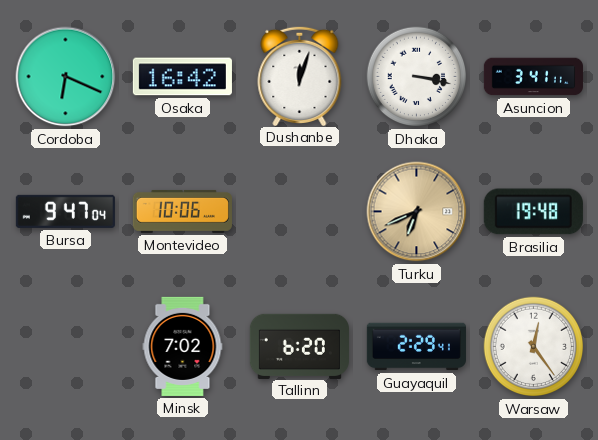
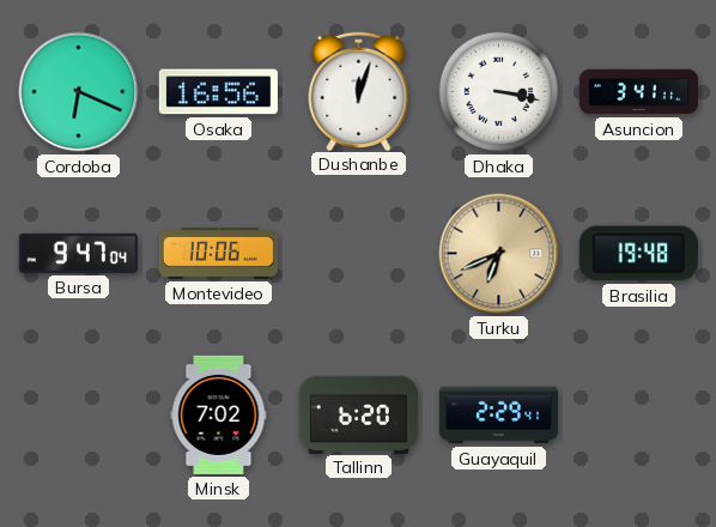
Osaka: 16:42 -> 16:56
Warsaw: 12:24 -> none
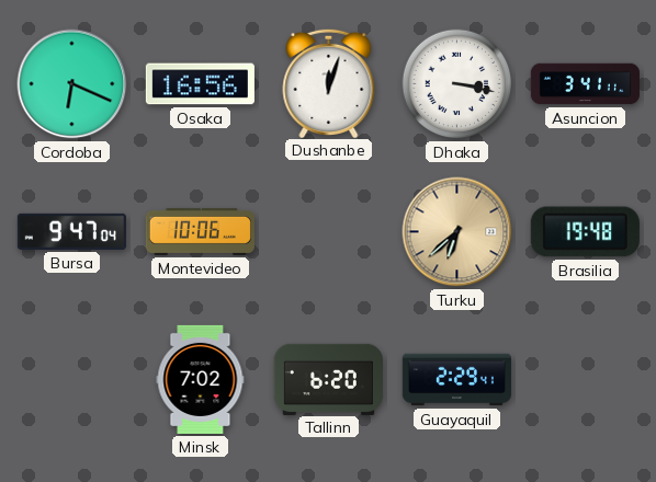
Turku: 6:41 -> 6:38
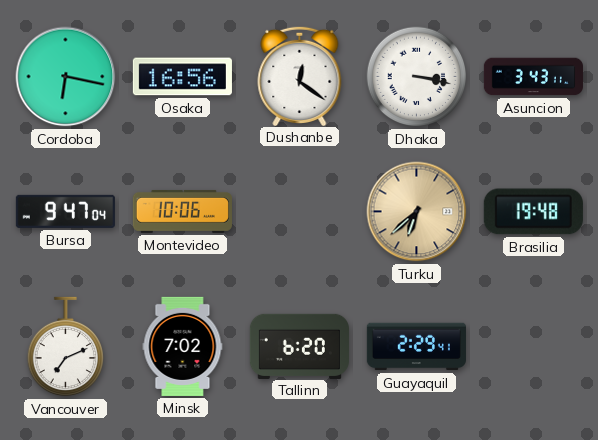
Cordoba: 6:19 -> 6:17
Dushanbe: 12:03 -> 12:21
Asuncion: 3:41 -> 3:43
Vancouver: none -> 7:11
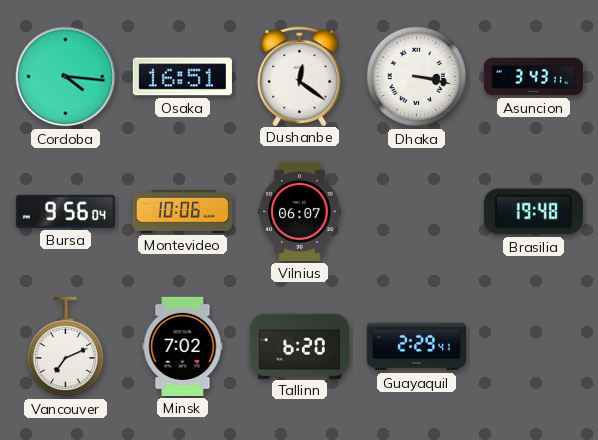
Cordoba: 6:17 -> 4:16
Osaka: 16:56 -> 16:51
Bursa: 9:47 -> 9:56
Vilnius: none -> 06:07
Turku: 6:38 -> none
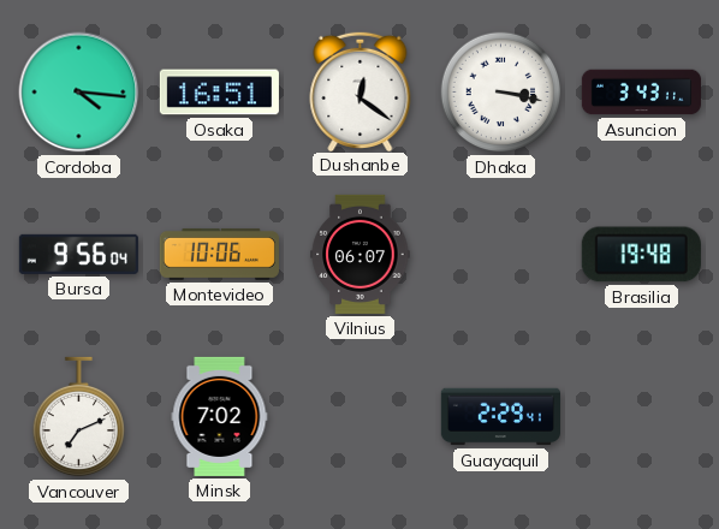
Tallinn: 6:20 -> none
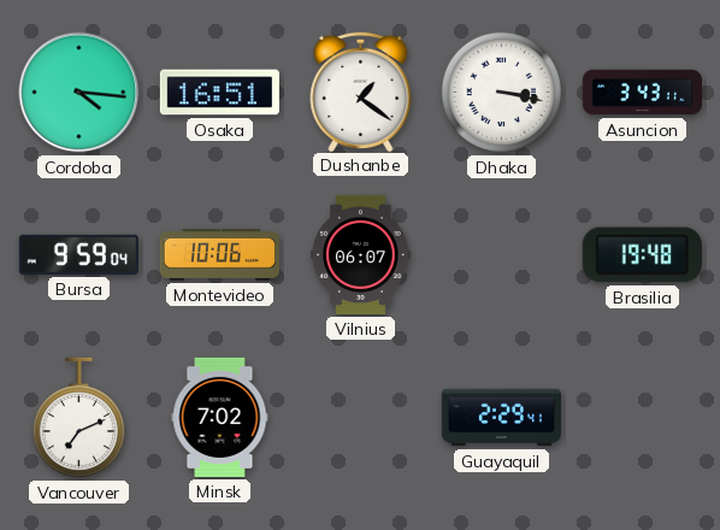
Dushanbe: 12:21 -> 1:21
Bursa: 9:56 -> 9:59
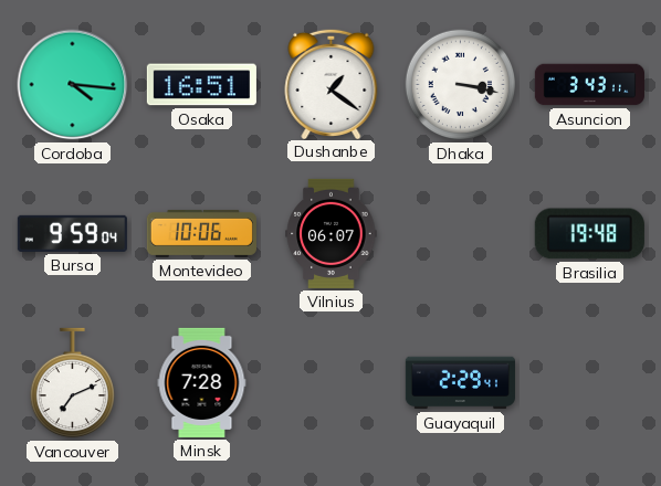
Minsk: 7:02 -> 7:28
